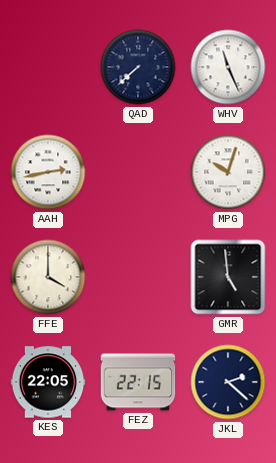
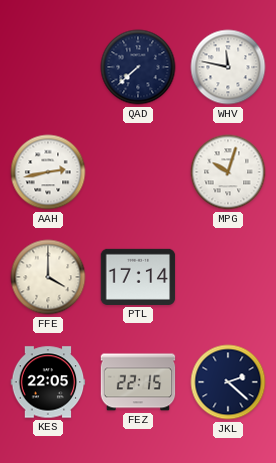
WHV: 11:26 -> 11:47
PTL: none -> 17:14
GMR: 4:59 -> none
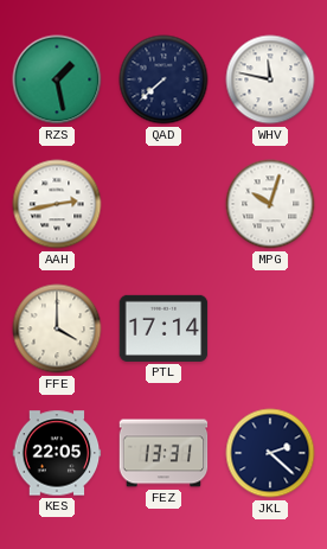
RZS: none -> 1:28
FEZ: 22:15 -> 13:31
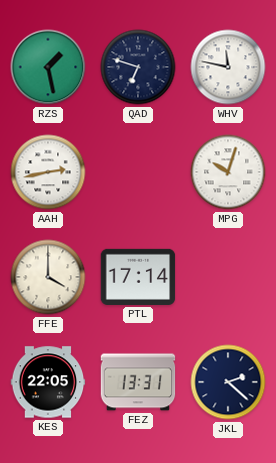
QAD: 7:38 -> 6:48
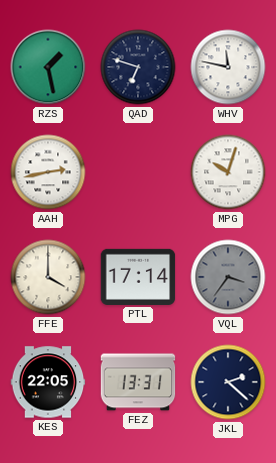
VQL: none -> 3:36
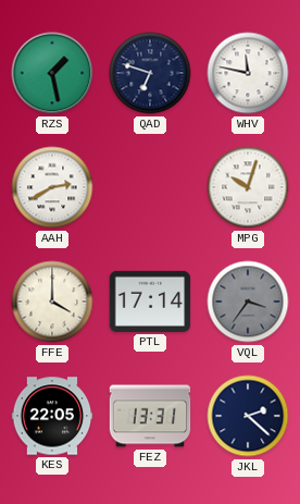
AAH: 2:43 -> 2:40
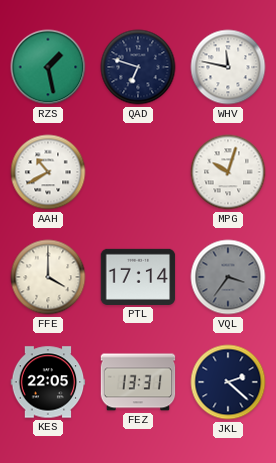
AAH: 2:40 -> 10:40
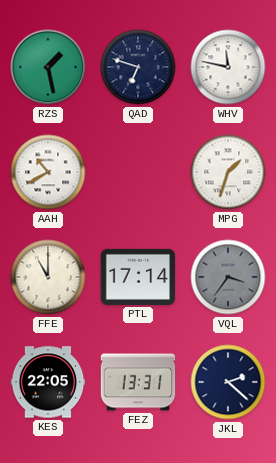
MPG: 10:03 -> 1:33
FFE: 4:00 -> 11:00
